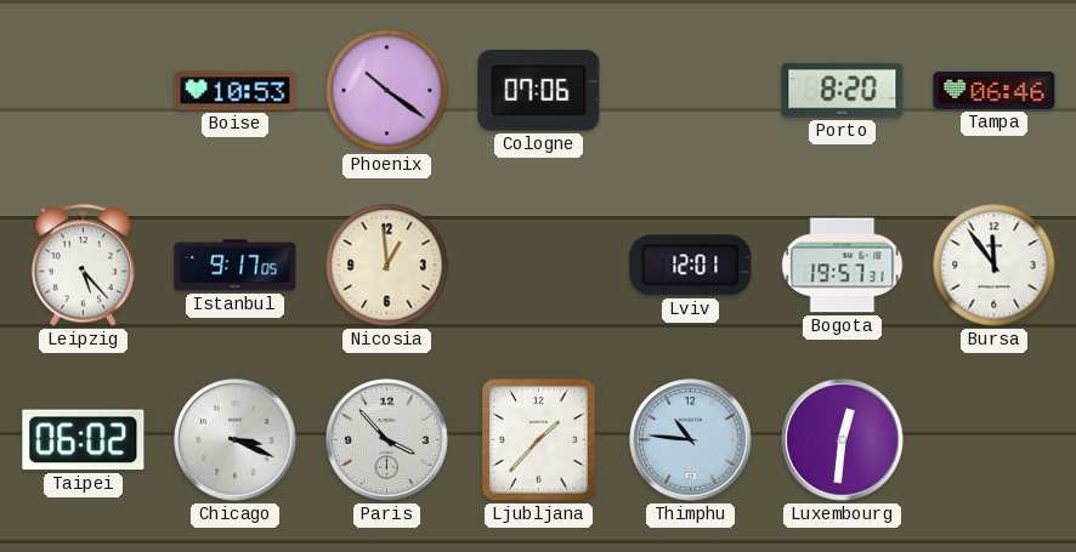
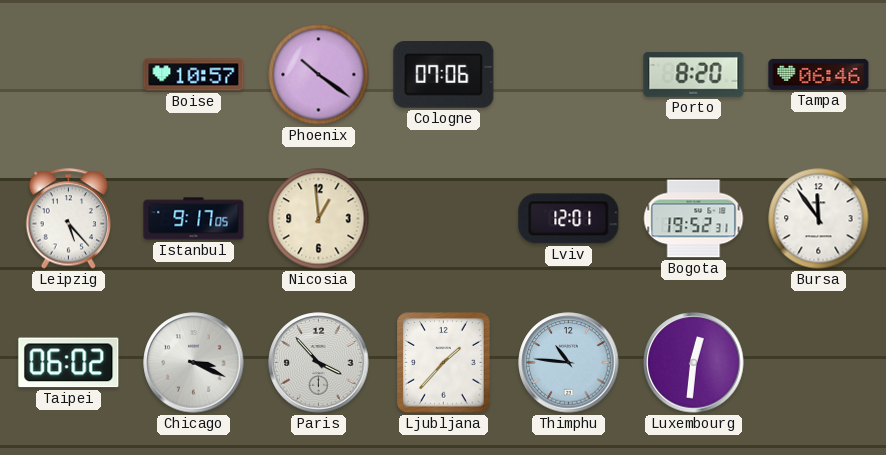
Boise: 10:53 -> 10:57
Bogota: 19:57 -> 19:52
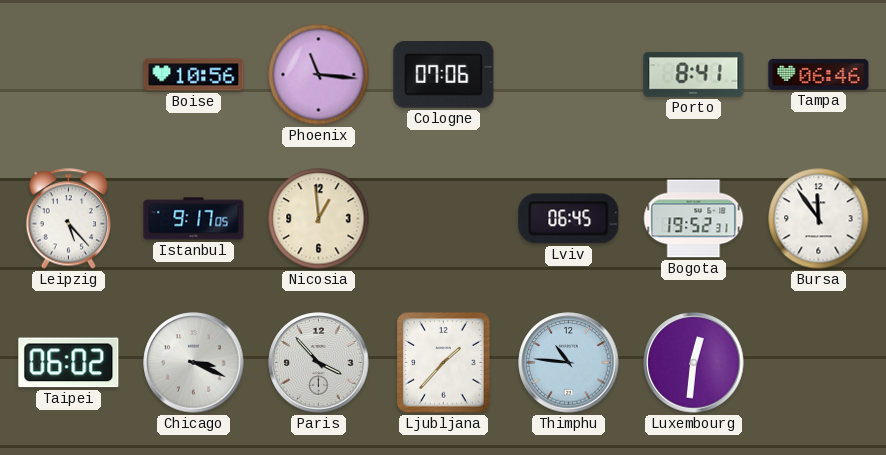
Boise: 10:57 -> 10:56
Phoenix: 10:21 -> 11:16
Porto: 8:20 -> 8:41
Lviv: 12:01 -> 06:45
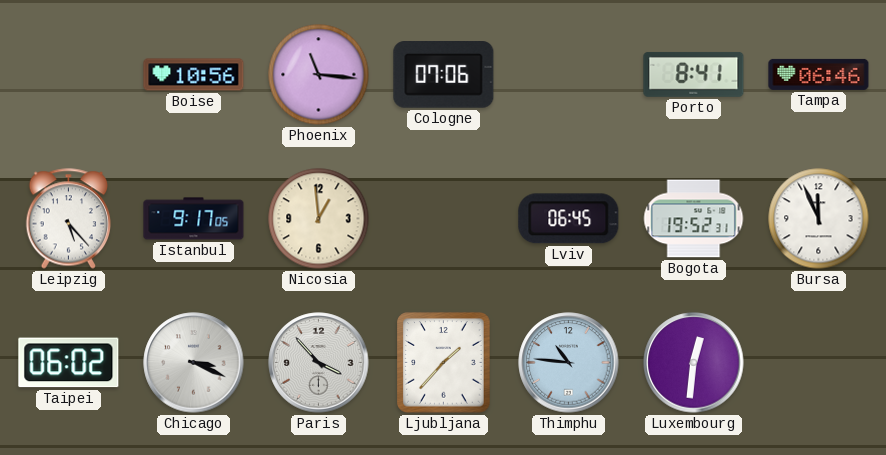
Bursa: 11:54 -> 11:56
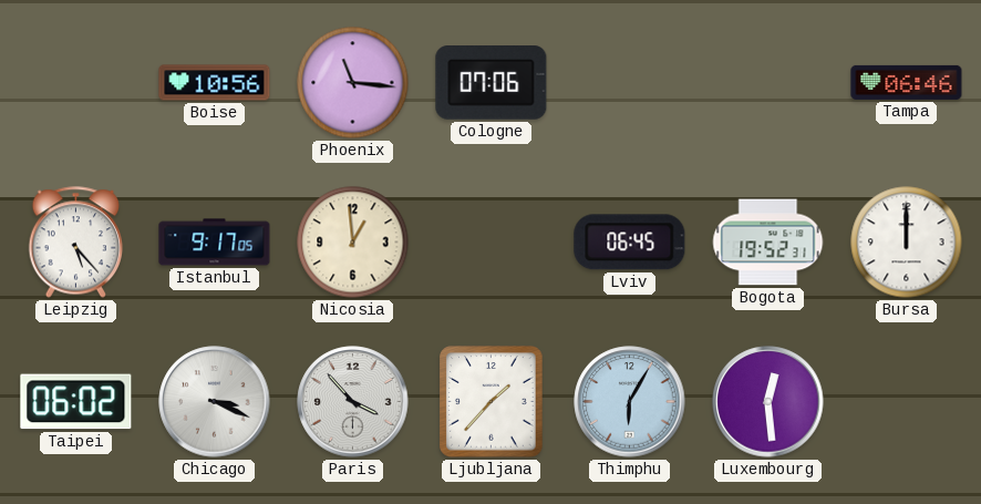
Porto: 8:41 -> none
Bursa: 11:56 -> 12:00
Thimphu: 10:46 -> 6:05
Luxembourg: 12:31 -> 12:29
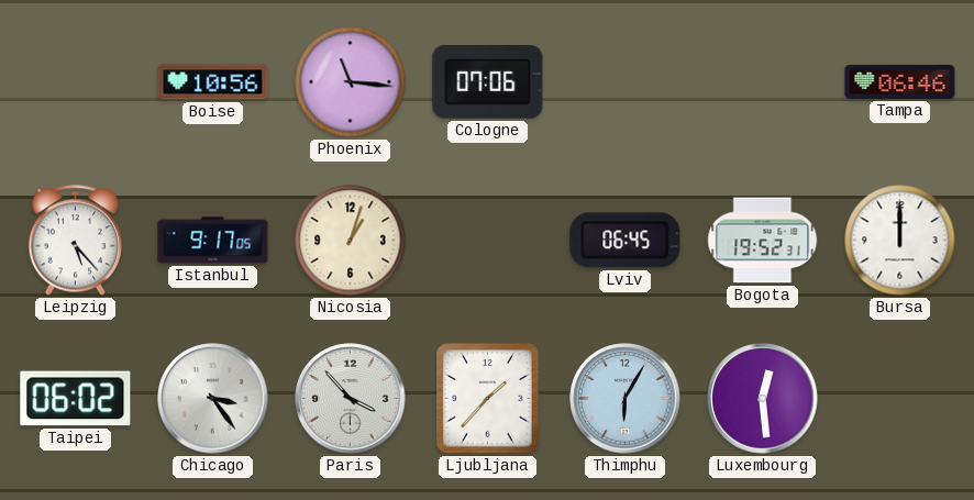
Nicosia: 12:59 -> 1:03
Chicago: 3:19 -> 3:24
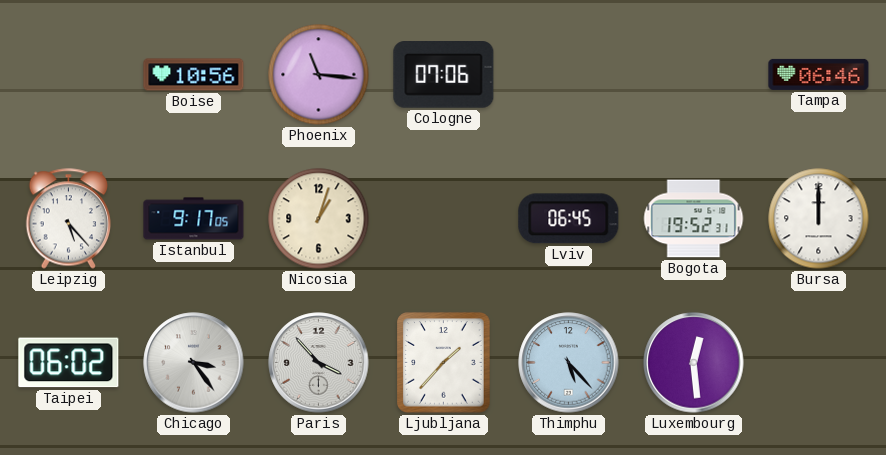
Thimphu: 6:05 -> 5:23
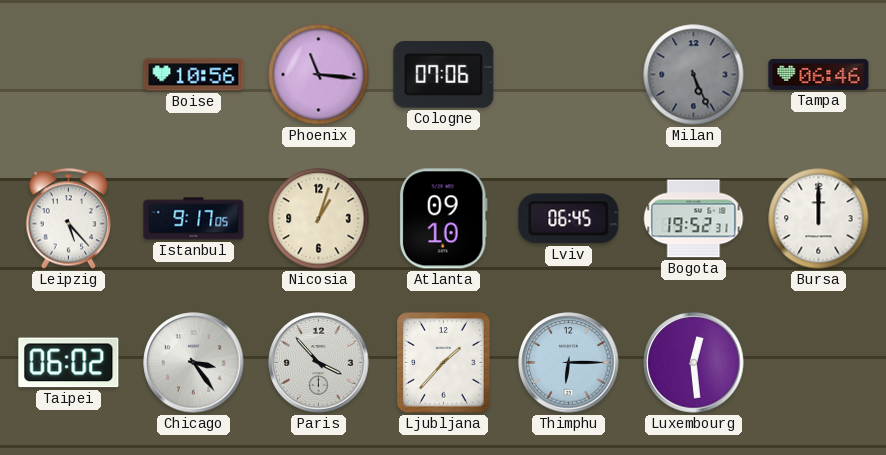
Milan: none -> 5:26
Atlanta: none -> 09:10
Thimphu: 5:23 -> 6:15
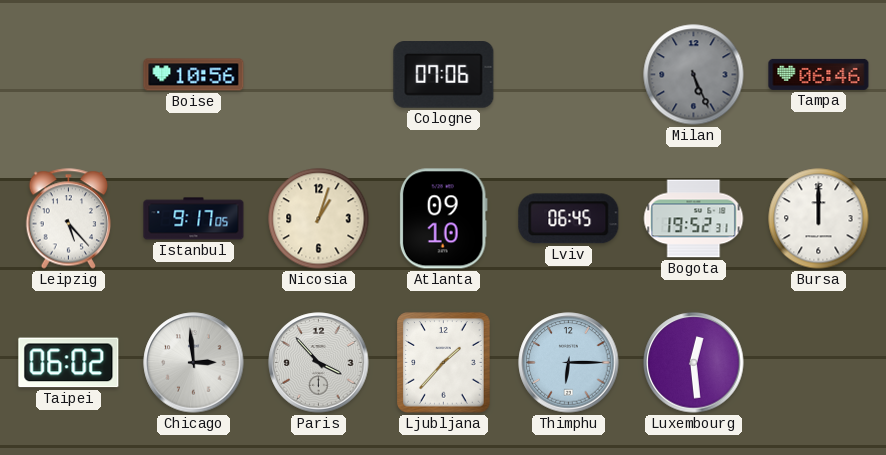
Phoenix: 11:16 -> none
Chicago: 3:24 -> 2:59
